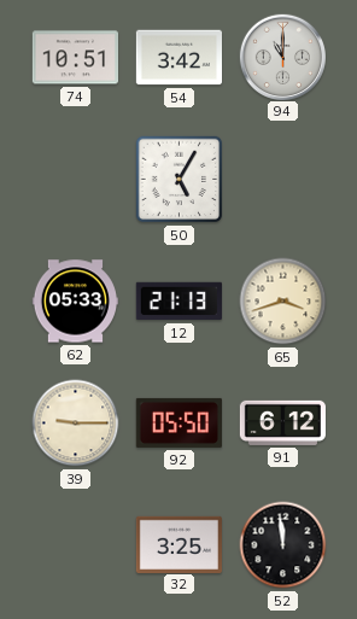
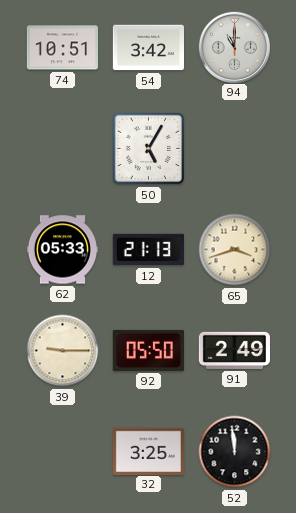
91: 6:12 -> 2:49
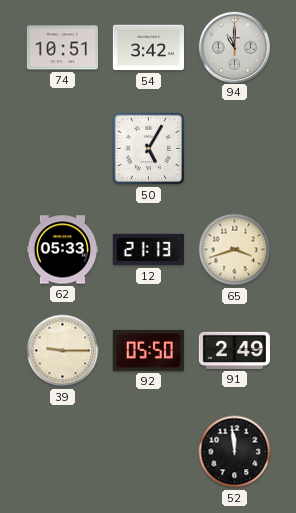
32: 3:25 -> none
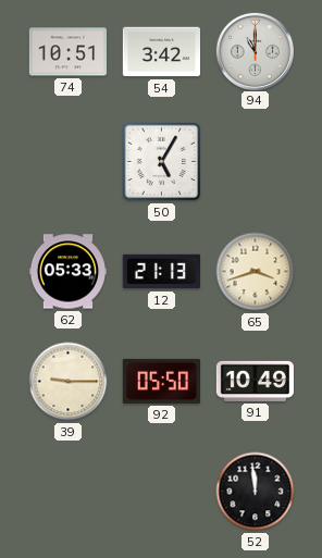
91: 2:49 -> 10:49
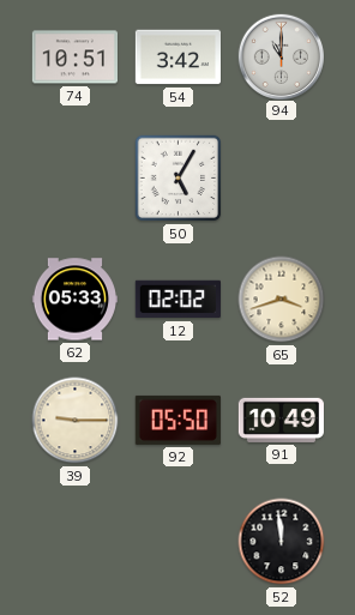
12: 21:13 -> 02:02
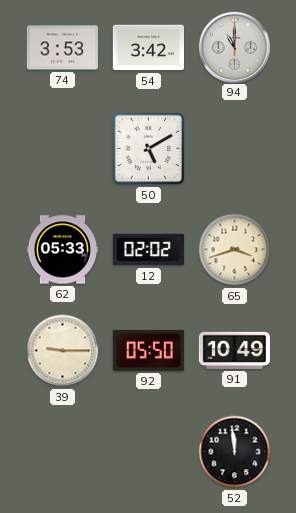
74: 10:51 -> 3:53
50: 5:05 -> 5:10
